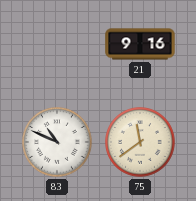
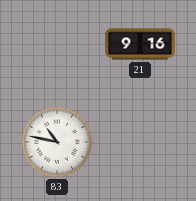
83: 10:49 -> 10:47
75: 11:39 -> none
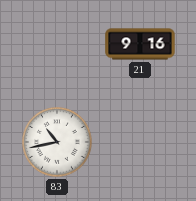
83: 10:47 -> 10:43
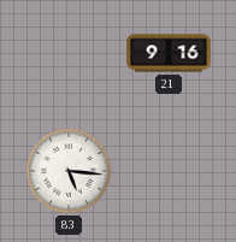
83: 10:43 -> 5:16
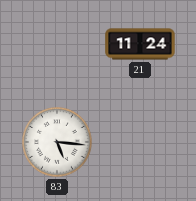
21: 9:16 -> 11:24
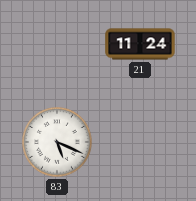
83: 5:16 -> 5:19
